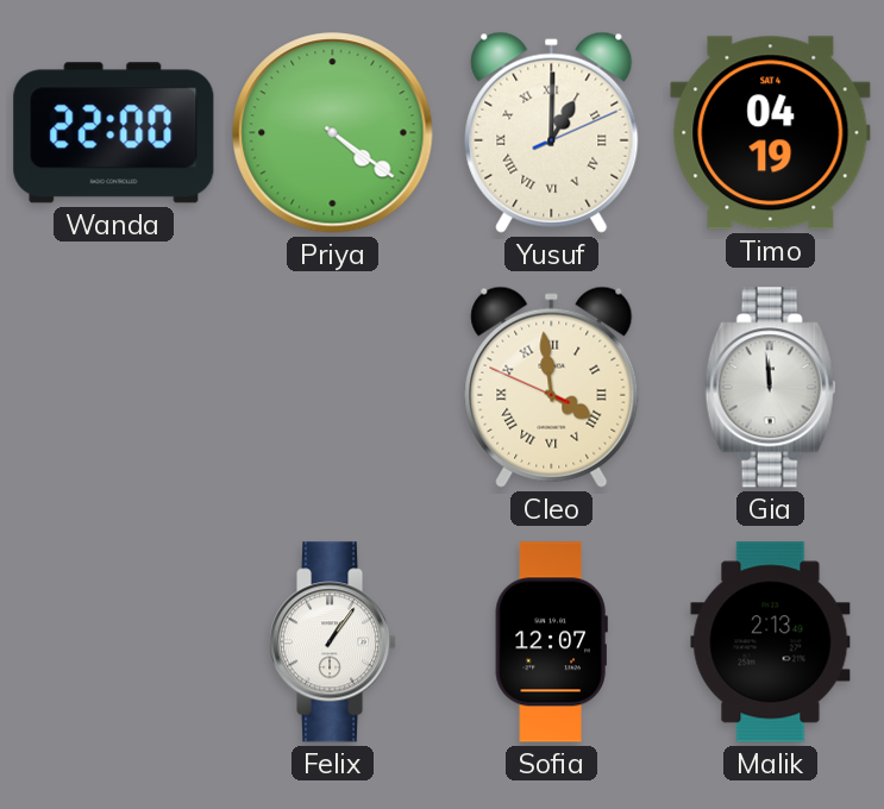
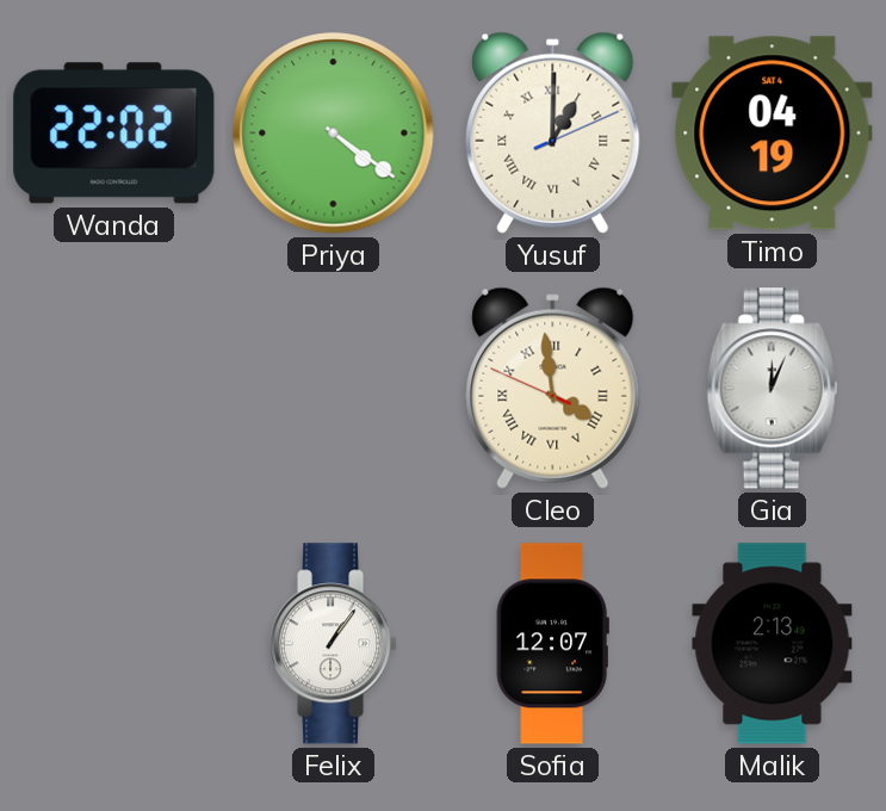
Wanda: 22:00 -> 22:02
Gia: 11:59 -> 12:04
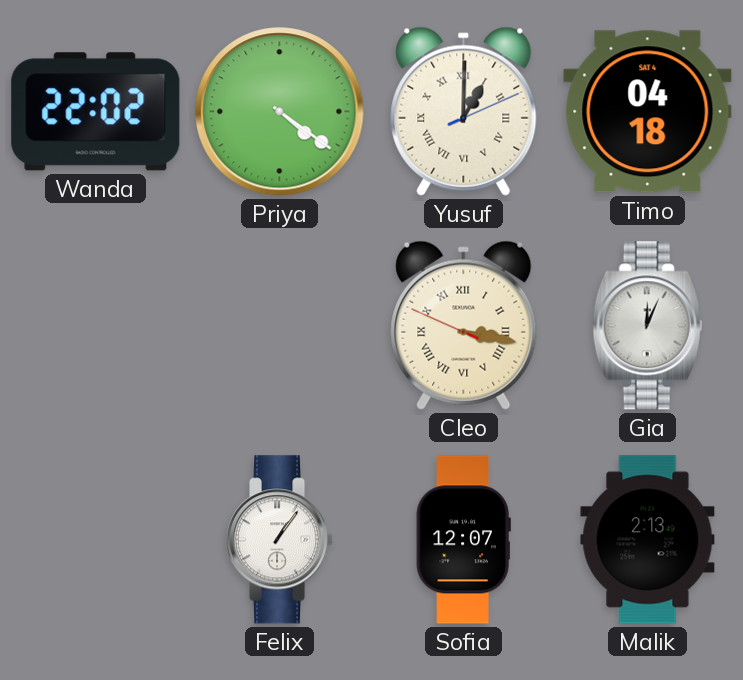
Timo: 04:19 -> 04:18
Cleo: 3:58 -> 3:16
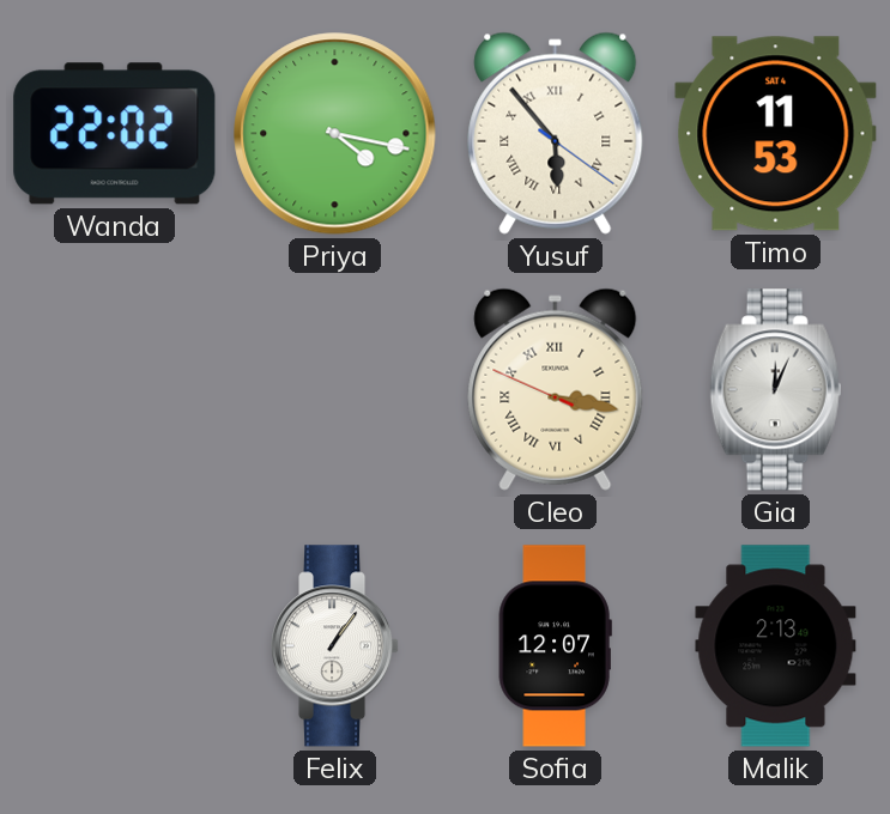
Priya: 4:21 -> 4:17
Yusuf: 1:00 -> 5:53
Timo: 04:18 -> 11:53
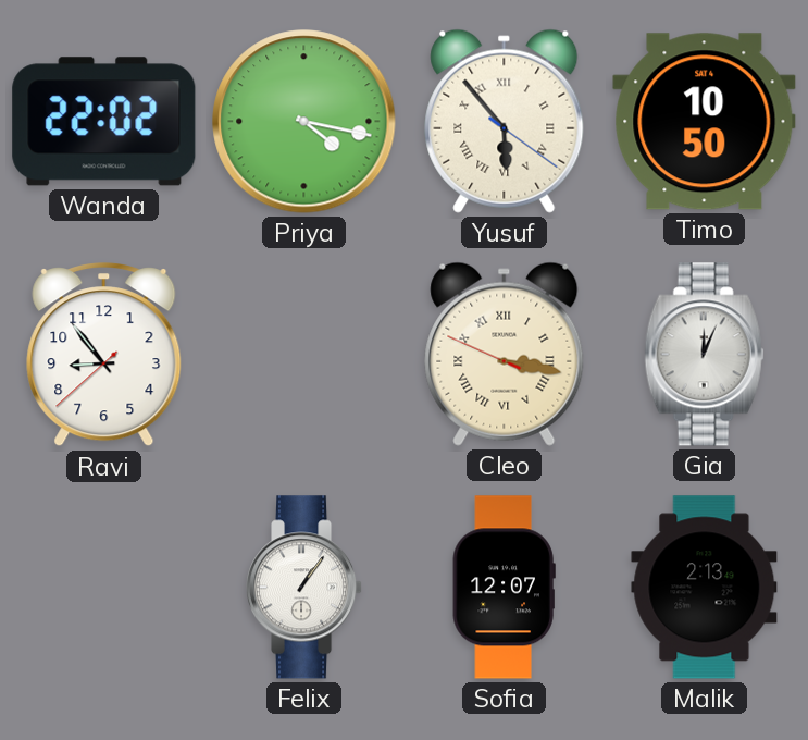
Timo: 11:53 -> 10:50
Ravi: none -> 8:53
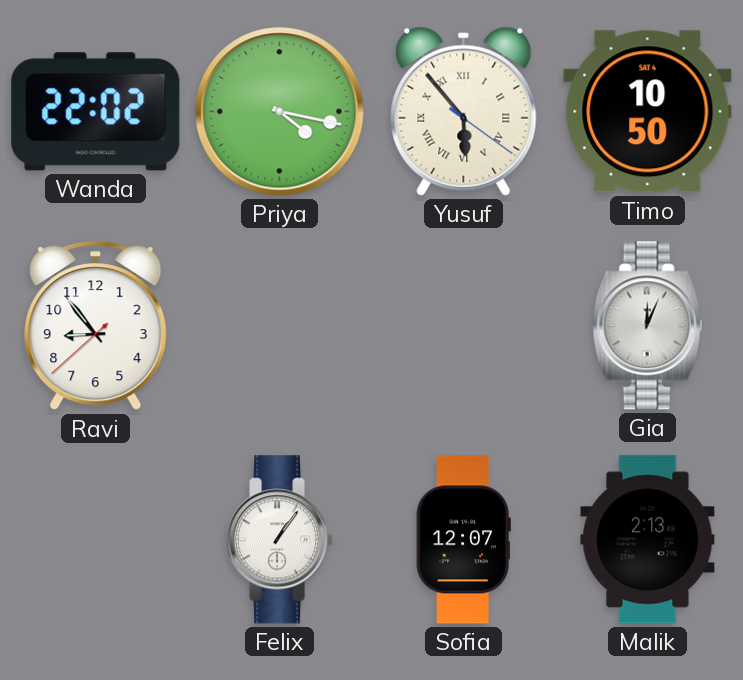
Cleo: 3:16 -> none
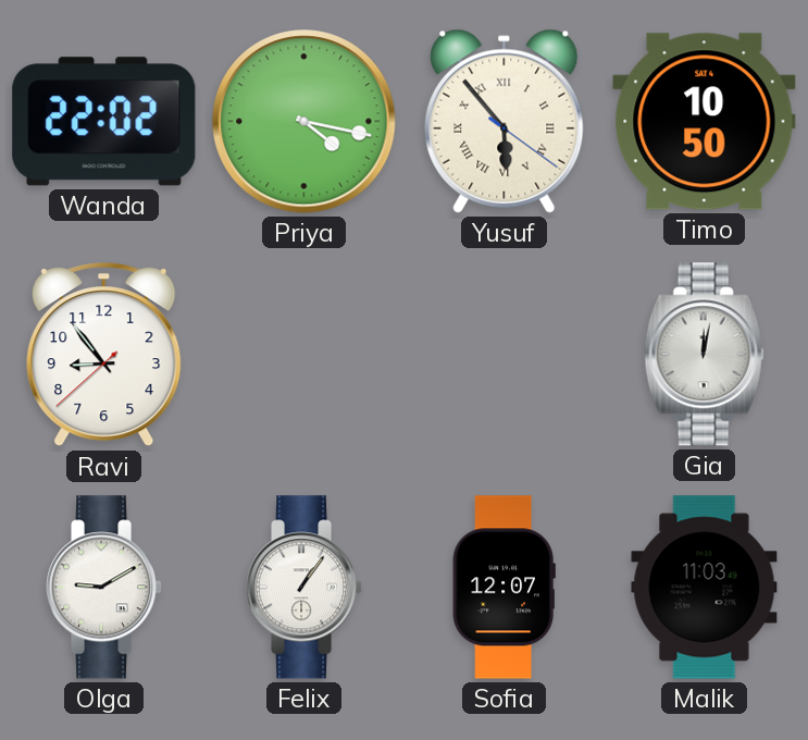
Gia: 12:04 -> 12:02
Olga: none -> 9:10
Malik: 2:13 -> 11:03
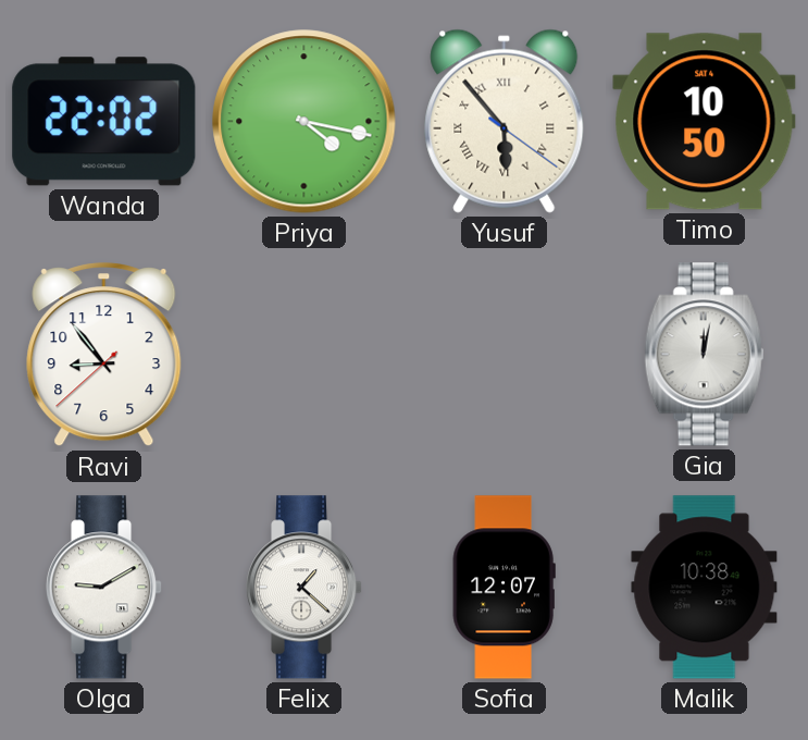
Felix: 1:06 -> 1:22
Malik: 11:03 -> 10:38
